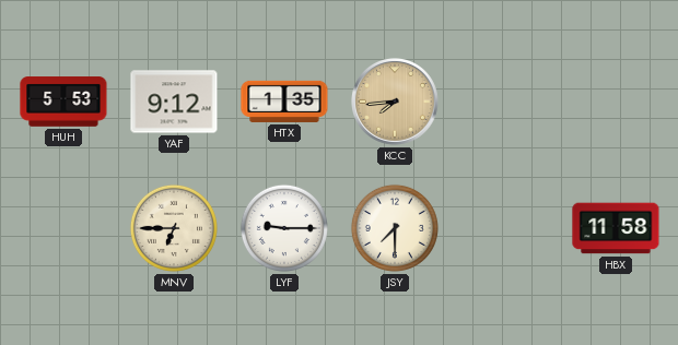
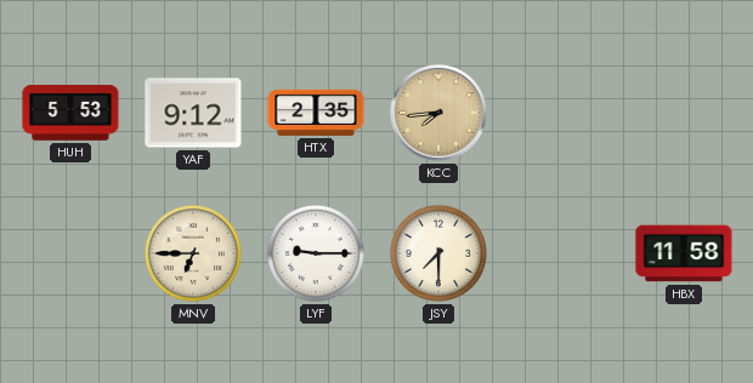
HTX: 1:35 -> 2:35
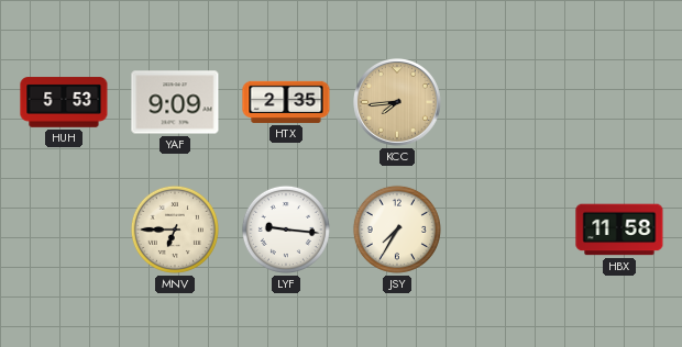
YAF: 9:12 -> 9:09
LYF: 9:15 -> 9:16
JSY: 7:30 -> 7:35
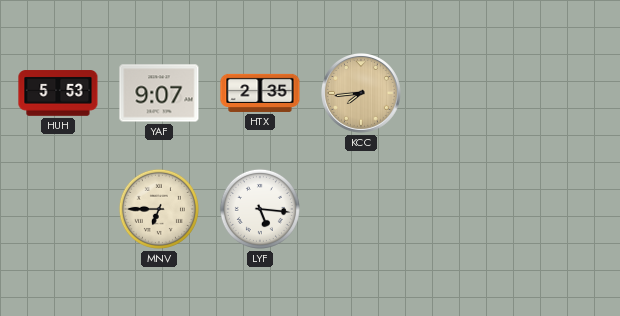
YAF: 9:09 -> 9:07
LYF: 9:16 -> 5:16
JSY: 7:35 -> none
HBX: 11:58 -> none
